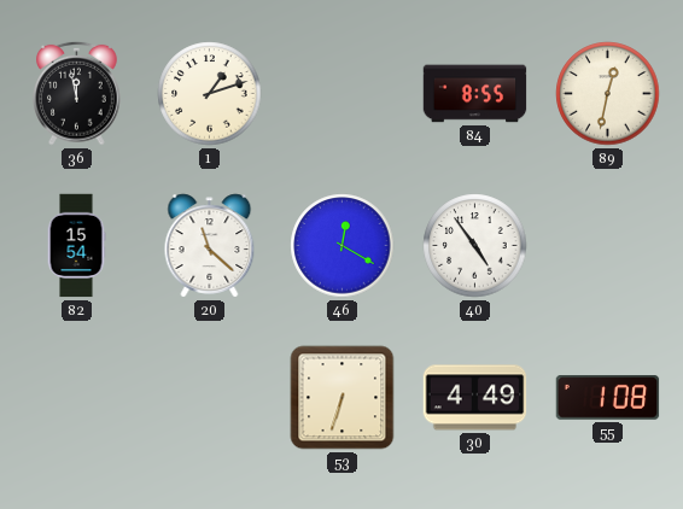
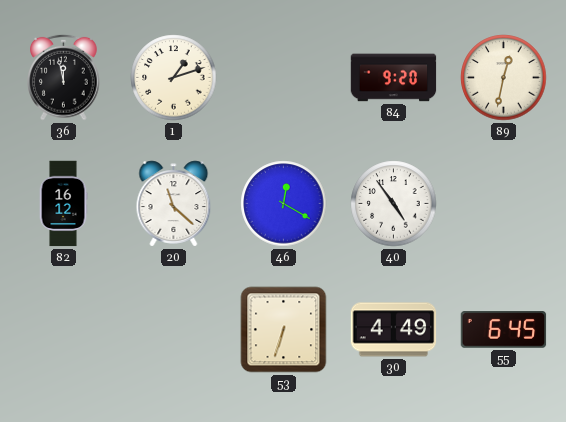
84: 8:55 -> 9:20
82: 15:54 -> 16:12
55: 1:08 -> 6:45
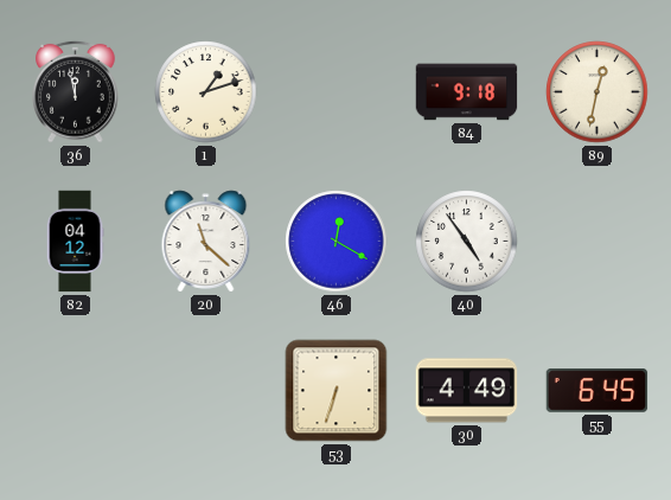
84: 9:20 -> 9:18
82: 16:12 -> 04:12
